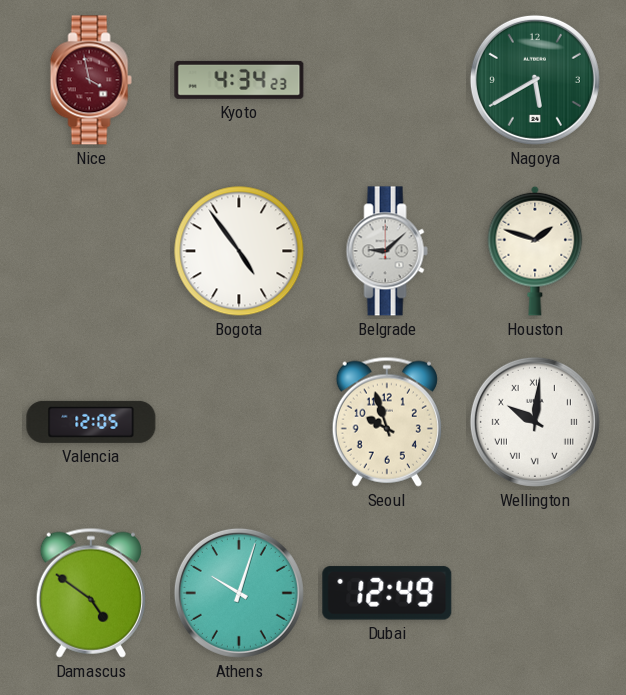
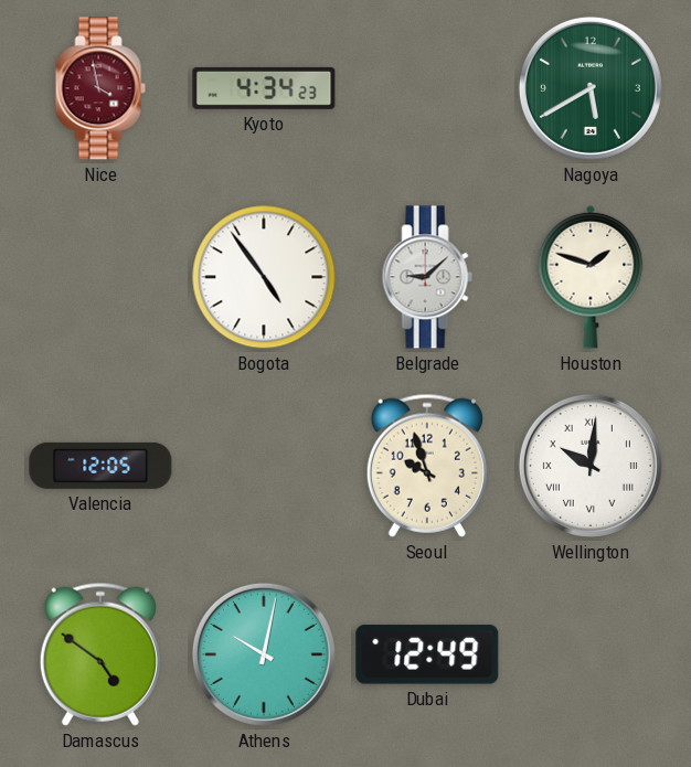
Athens: 10:03 -> 10:02
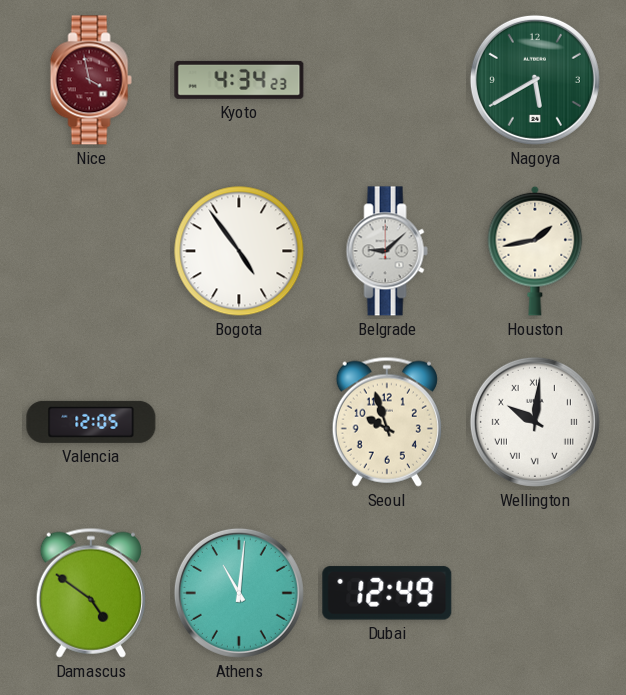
Houston: 1:48 -> 1:43
Athens: 10:02 -> 11:01
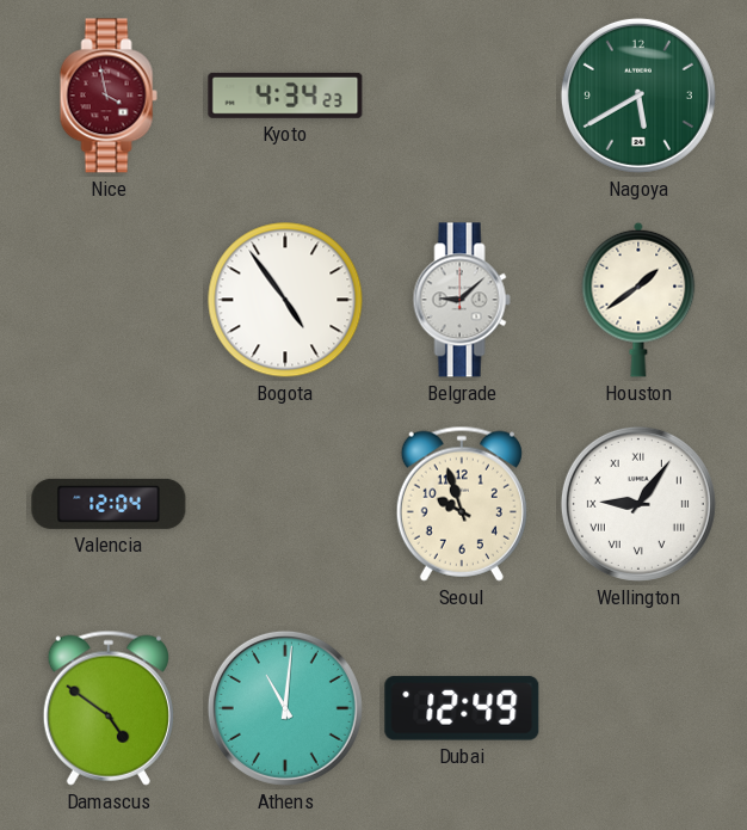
Houston: 1:43 -> 1:39
Valencia: 12:05 -> 12:04
Wellington: 10:01 -> 9:06
